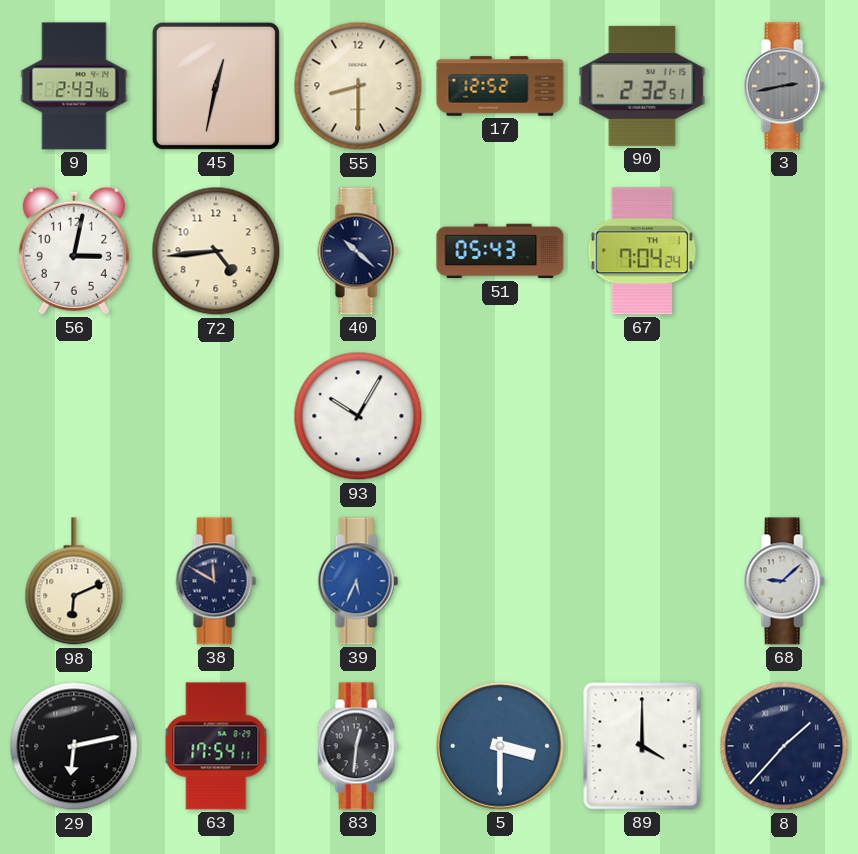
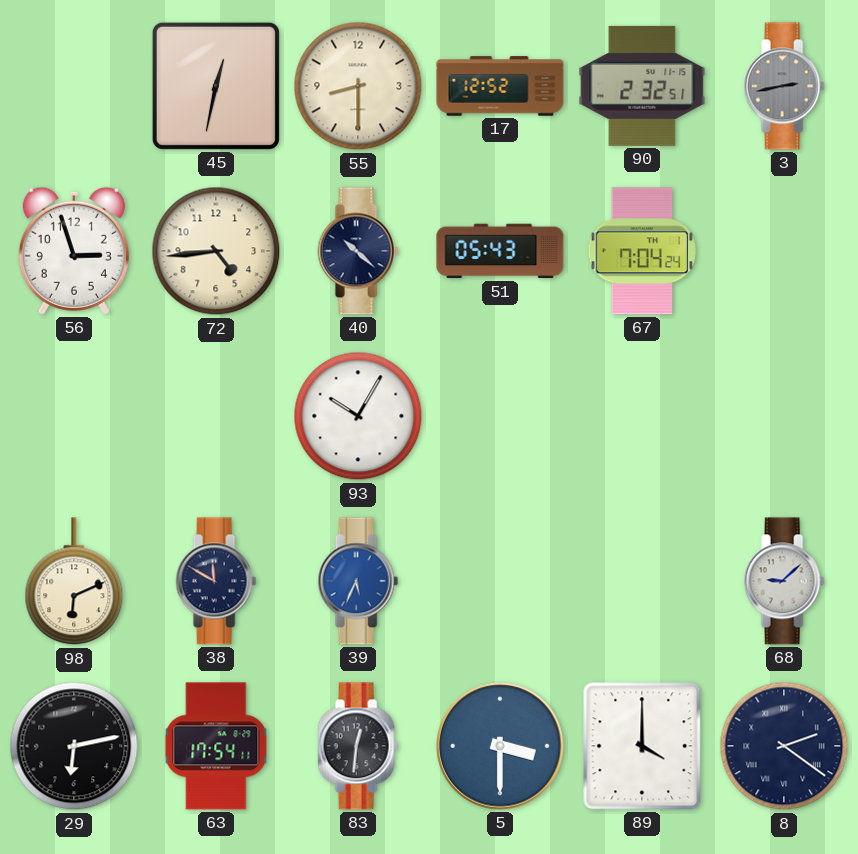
9: 2:43 -> none
56: 3:02 -> 2:57
8: 1:37 -> 2:21
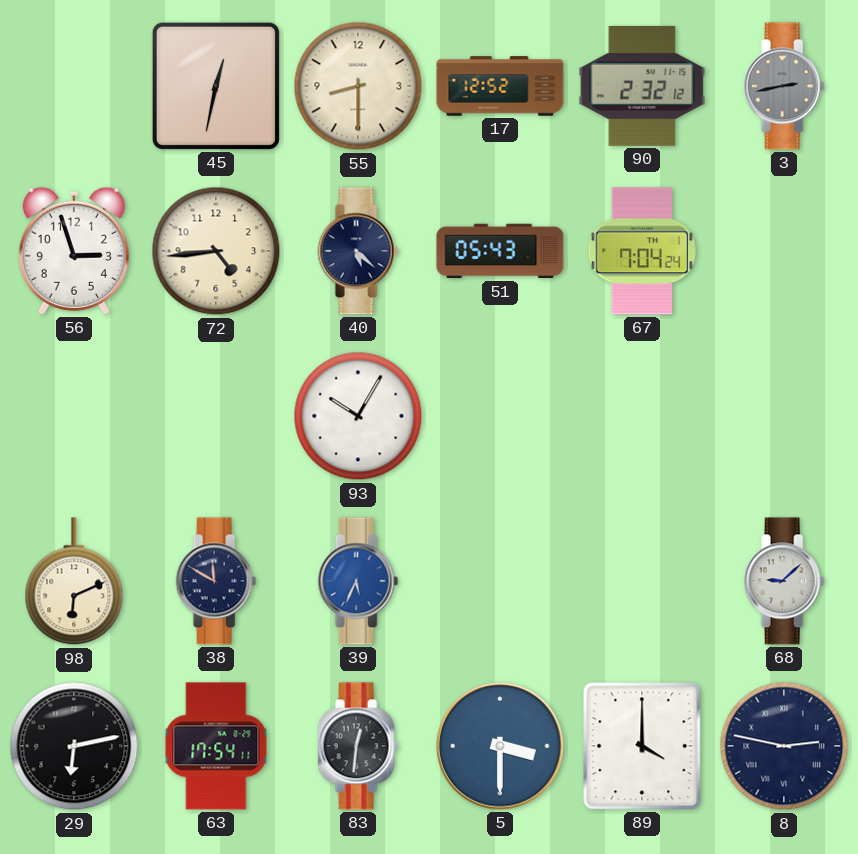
90: 2:32:51 -> 2:32:12
40: 10:22 -> 5:22
8: 2:21 -> 2:47
